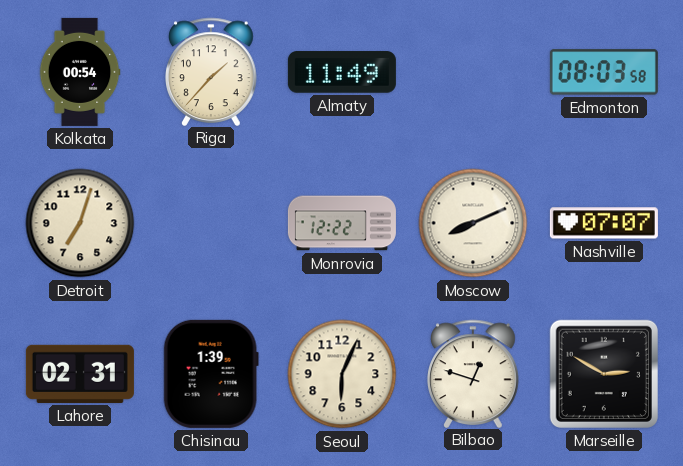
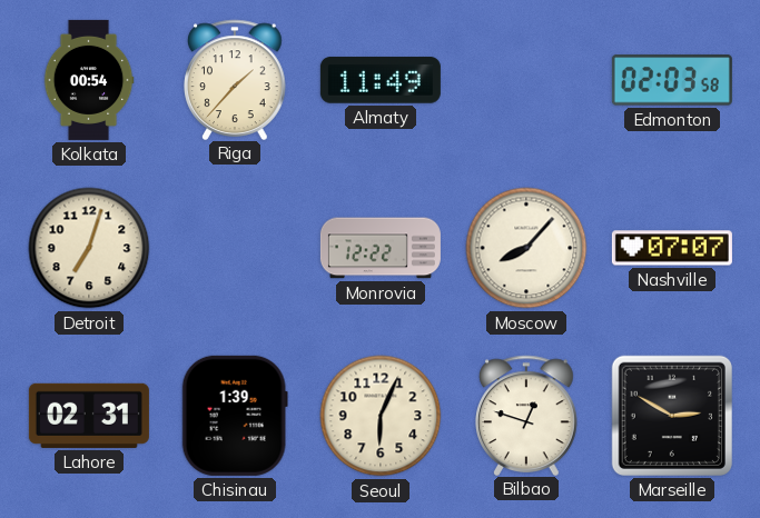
Edmonton: 08:03 -> 02:03
Moscow: 8:11 -> 8:07
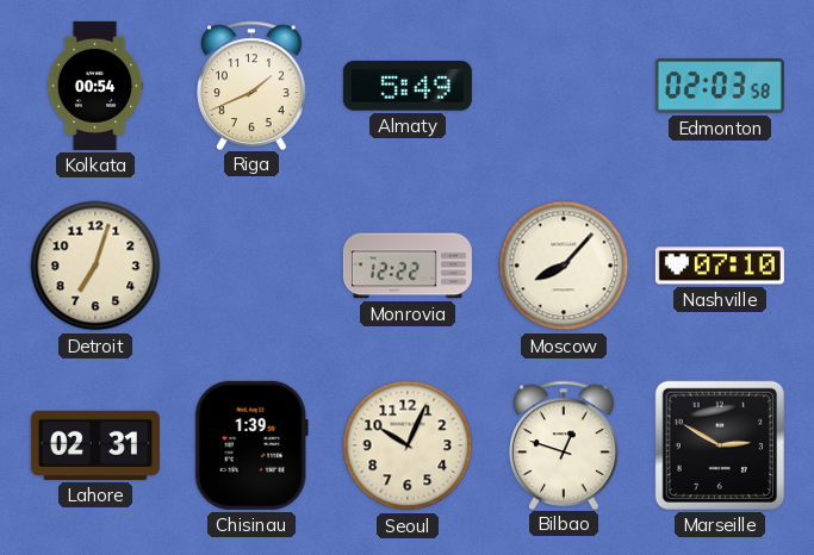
Riga: 1:37 -> 1:41
Almaty: 11:49 -> 5:49
Nashville: 07:07 -> 07:10
Seoul: 6:04 -> 10:04
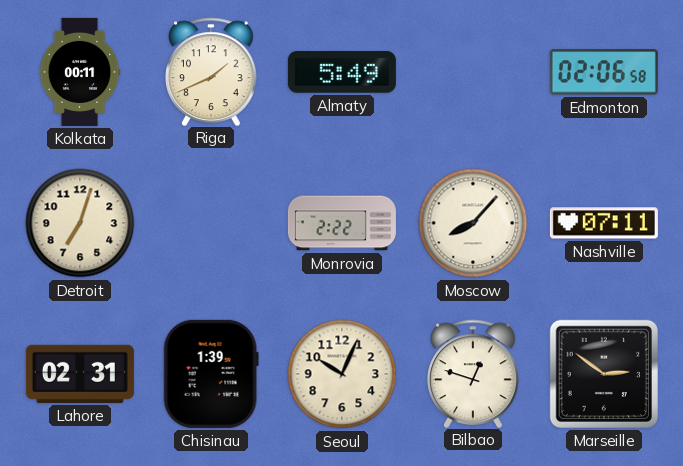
Kolkata: 00:54 -> 00:11
Edmonton: 02:03 -> 02:06
Monrovia: 12:22 -> 2:22
Nashville: 07:10 -> 07:11
Marseille: 2:50 -> 2:51
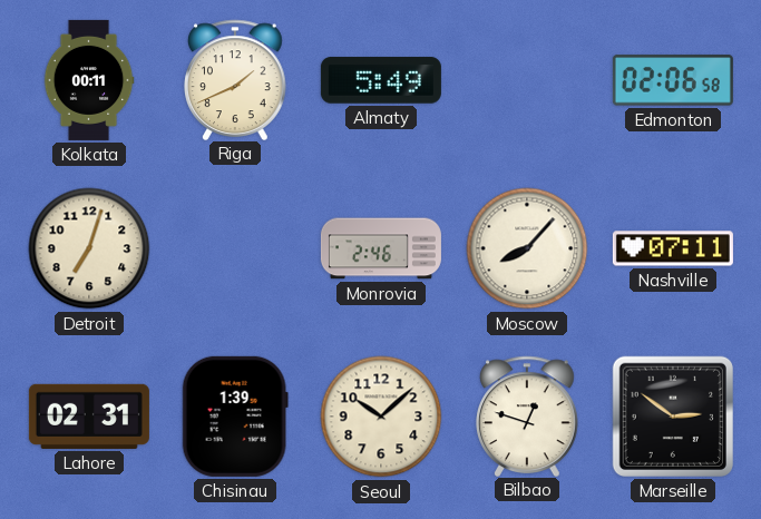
Monrovia: 2:22 -> 2:46
Seoul: 10:04 -> 10:08
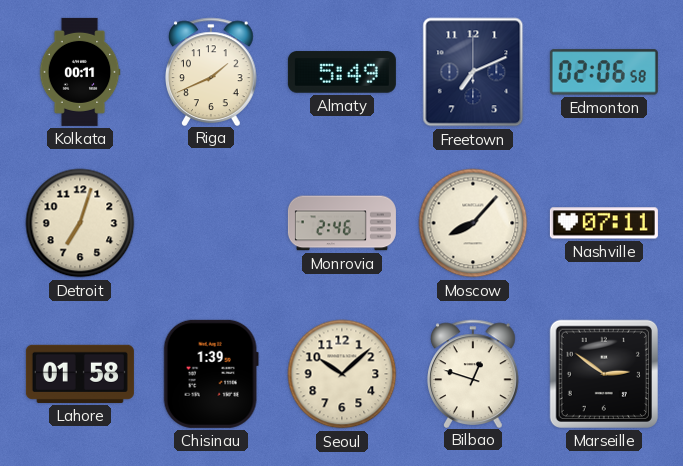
Freetown: none -> 7:11
Lahore: 02:31 -> 01:58
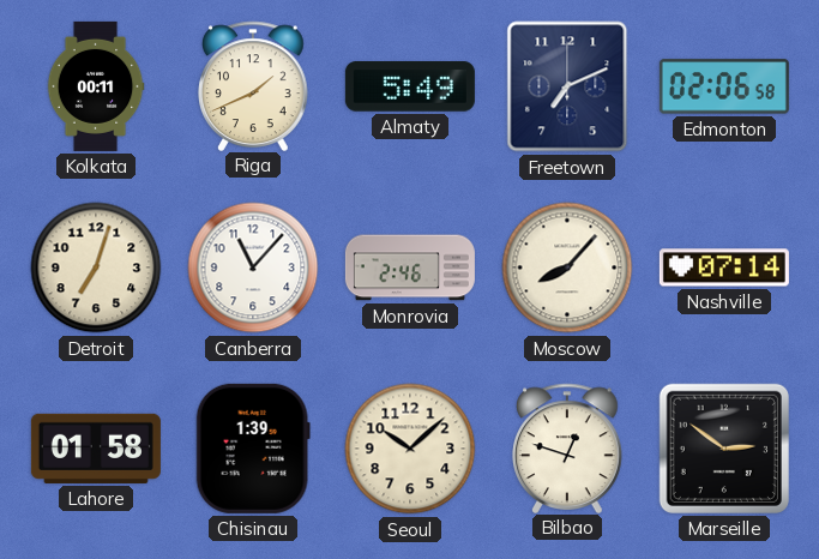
Canberra: none -> 11:07
Nashville: 07:11 -> 07:14
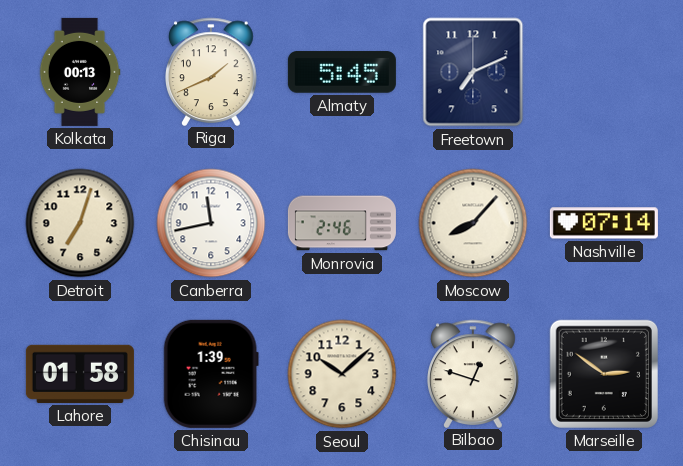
Kolkata: 00:11 -> 00:13
Almaty: 5:49 -> 5:45
Edmonton: 02:06 -> none
Canberra: 11:07 -> 11:43
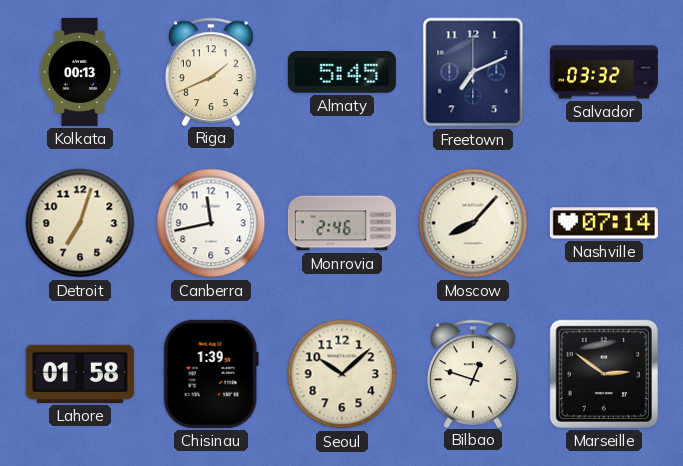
Salvador: none -> 03:32
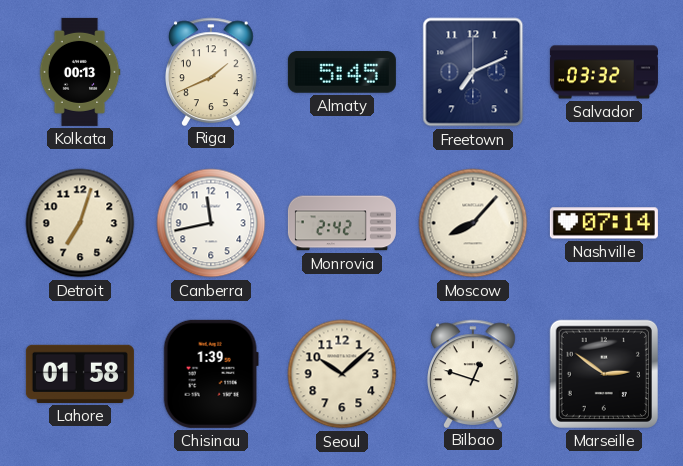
Monrovia: 2:46 -> 2:42
